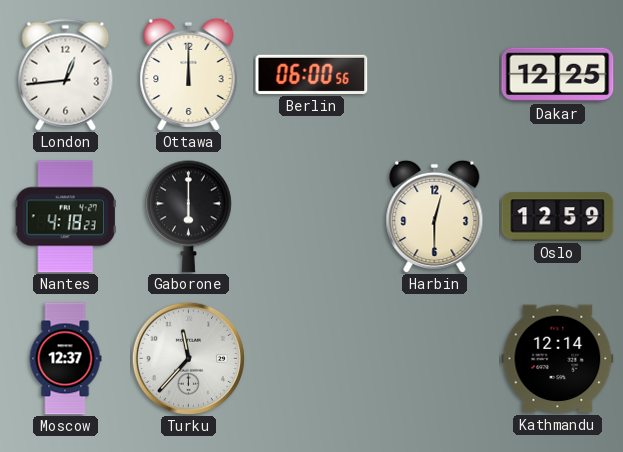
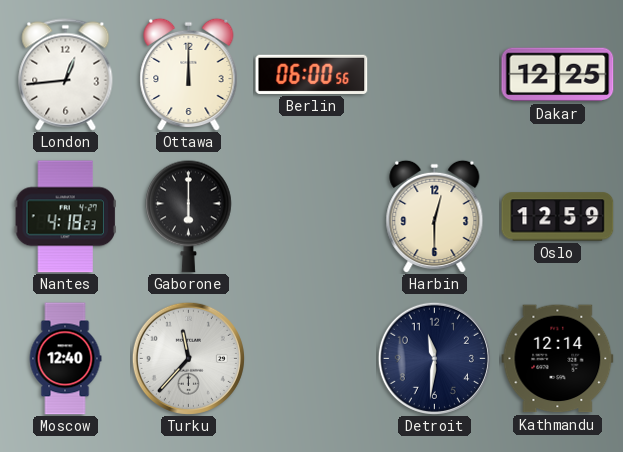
Moscow: 12:37 -> 12:40
Detroit: none -> 11:31
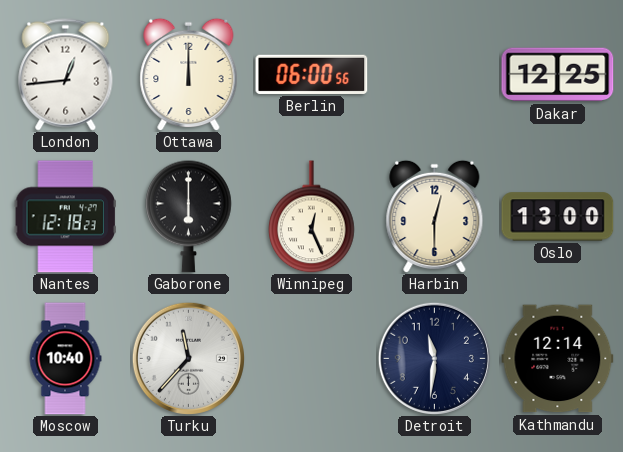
Nantes: 4:18 -> 12:18
Winnipeg: none -> 12:26
Oslo: 12:59 -> 13:00
Moscow: 12:40 -> 10:40
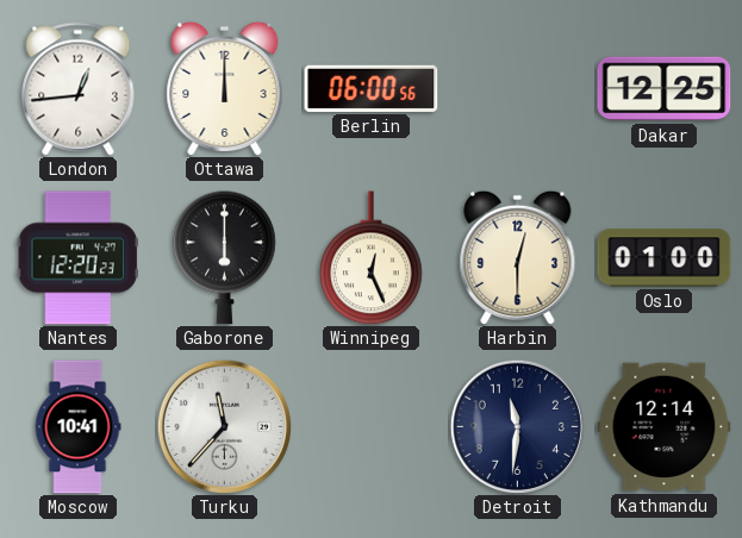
Nantes: 12:18 -> 12:20
Oslo: 13:00 -> 01:00
Moscow: 10:40 -> 10:41
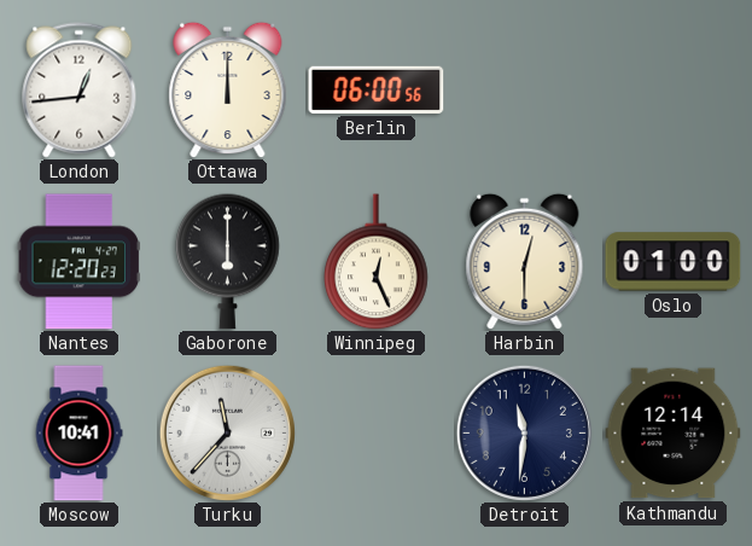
Dakar: 12:25 -> none
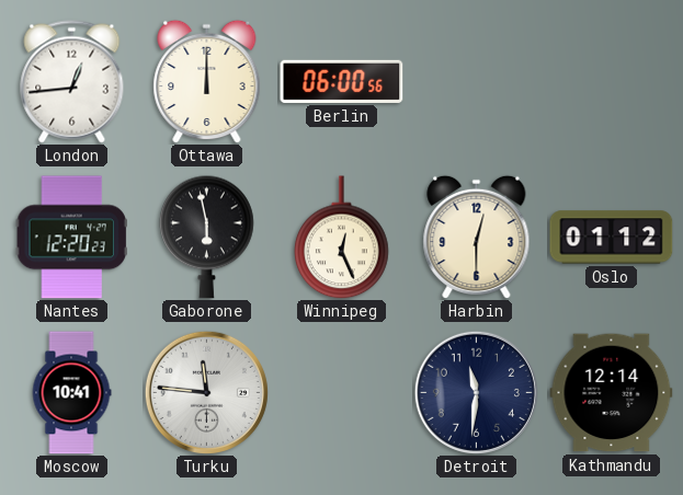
Gaborone: 6:00 -> 5:58
Oslo: 01:00 -> 01:12
Turku: 11:37 -> 11:46
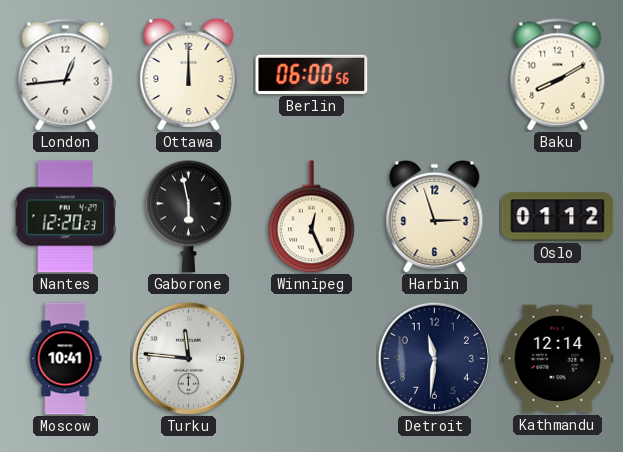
Baku: none -> 8:10
Harbin: 12:30 -> 2:57
